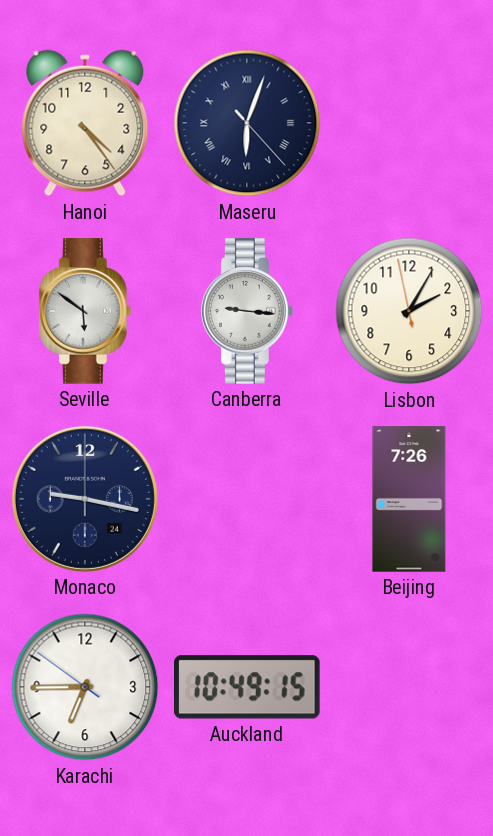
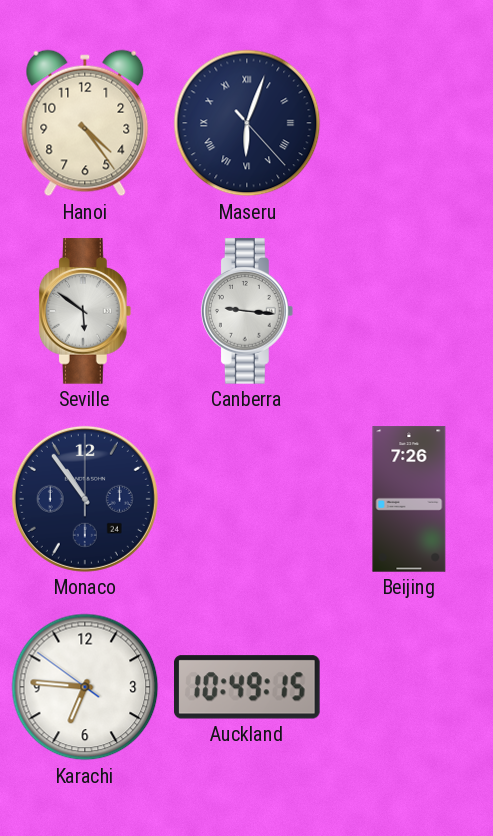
Lisbon: 2:04 -> none
Monaco: 9:17 -> 10:54
Karachi: 6:44 -> 6:45
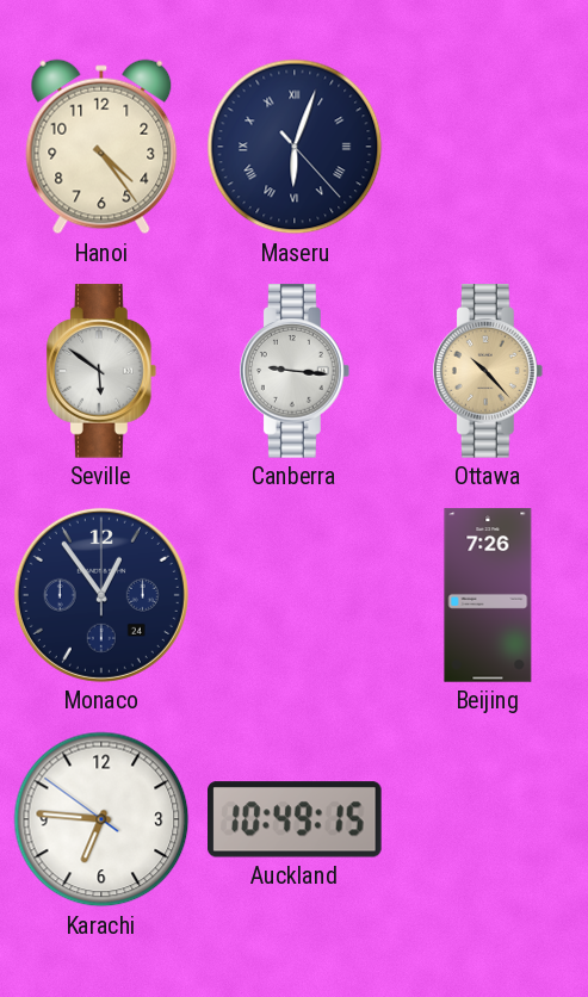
Ottawa: none -> 10:23
Monaco: 10:54 -> 12:54
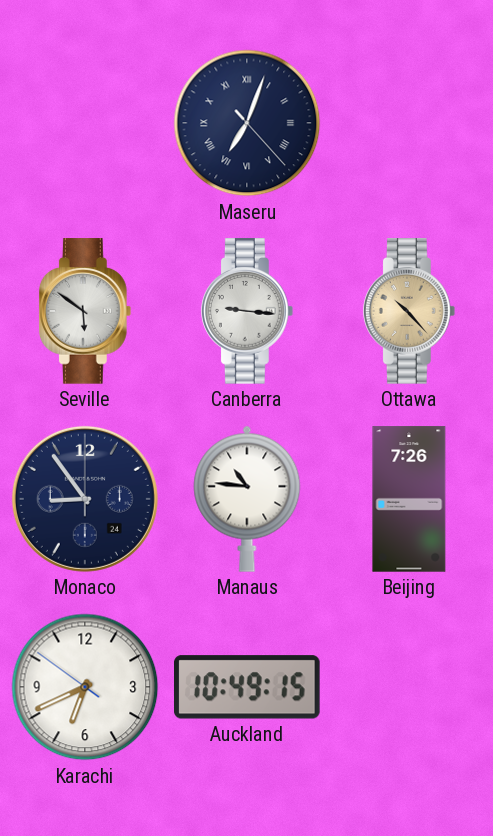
Hanoi: 4:24 -> none
Maseru: 6:03 -> 7:03
Monaco: 12:54 -> 8:54
Manaus: none -> 10:46
Karachi: 6:45 -> 6:40
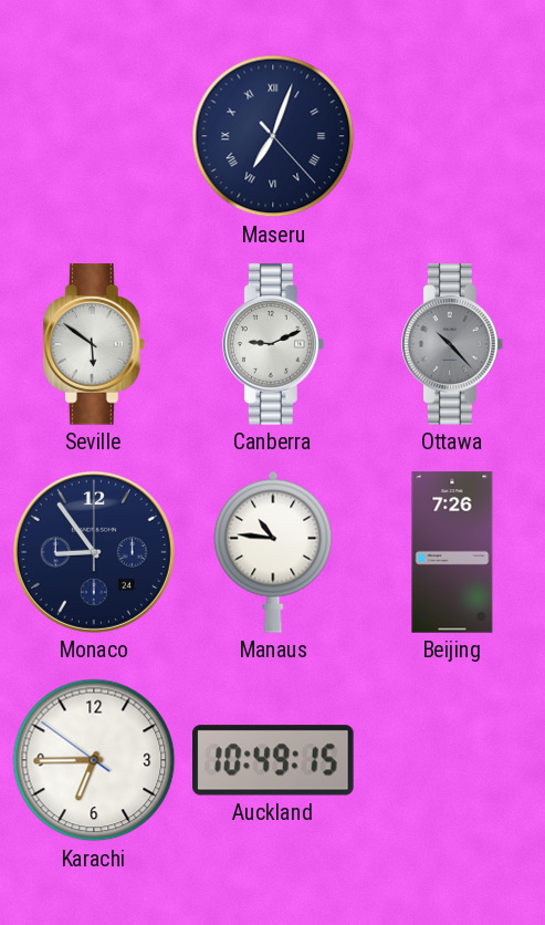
Canberra: 9:16 -> 9:11
Ottawa dial: champagne -> grey
Karachi: 6:40 -> 6:44
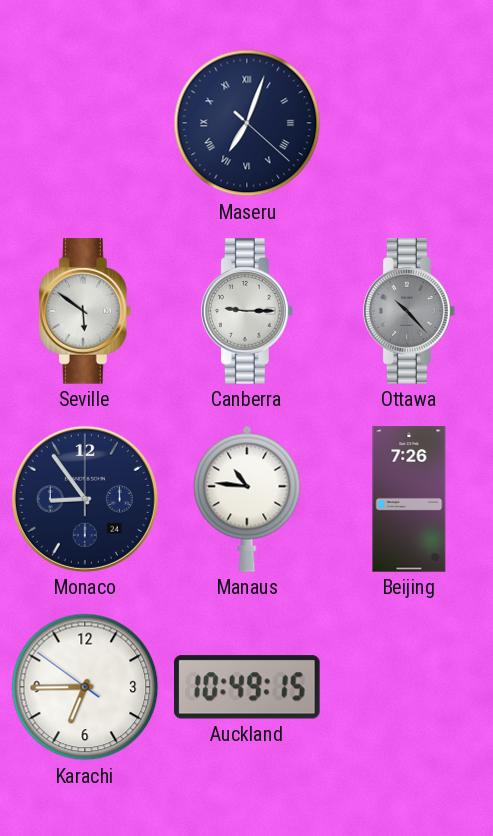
Maseru: 7:03:23 -> 7:03:22
Canberra: 9:11 -> 9:15
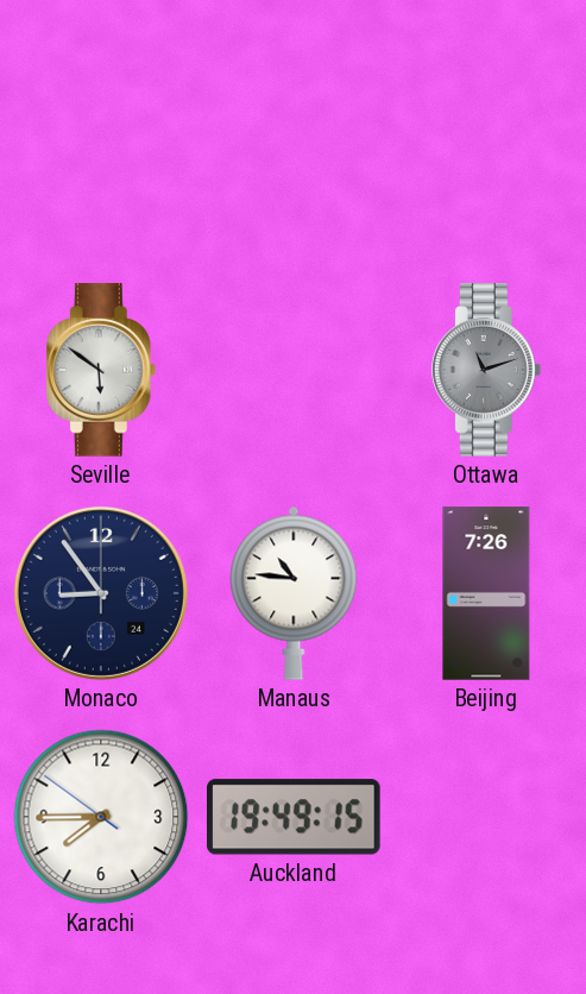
Maseru: 7:03 -> none
Canberra: 9:15 -> none
Ottawa: 10:23 -> 11:12
Karachi: 6:44 -> 7:44
Auckland: 10:49 -> 19:49
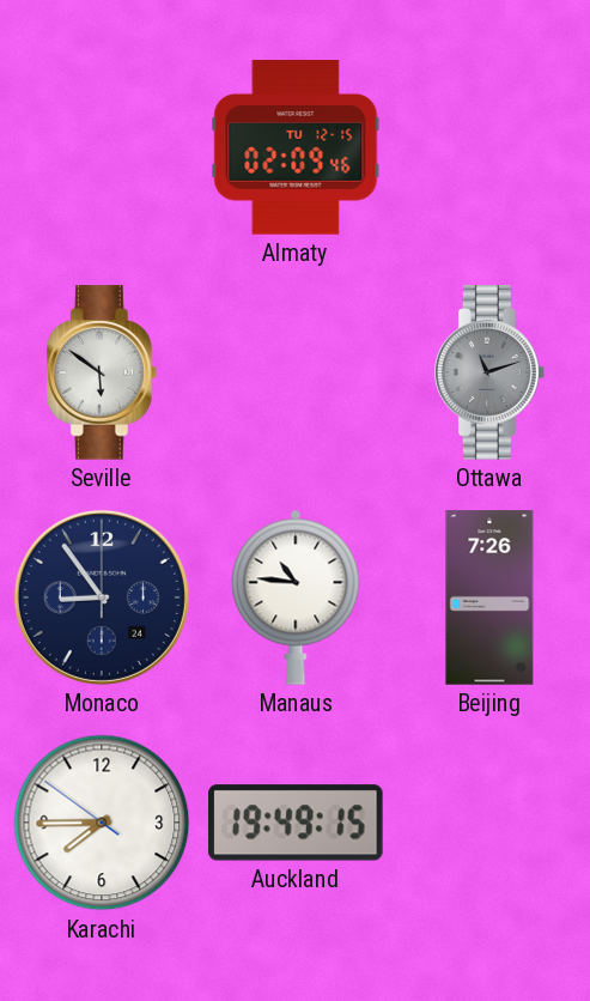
Almaty: none -> 02:09
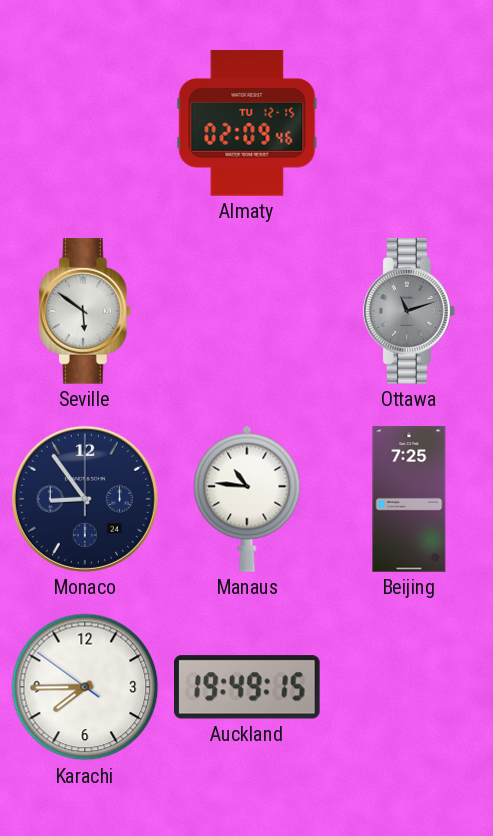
Beijing: 7:26 -> 7:25
